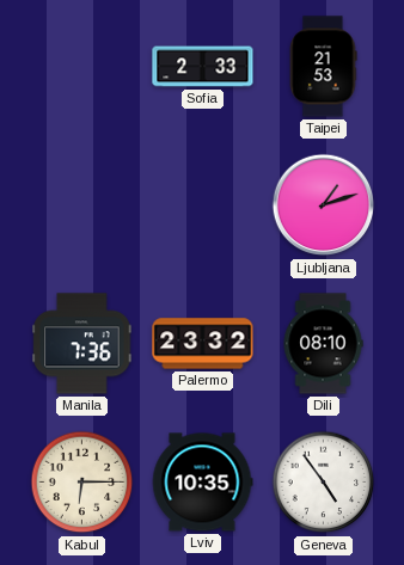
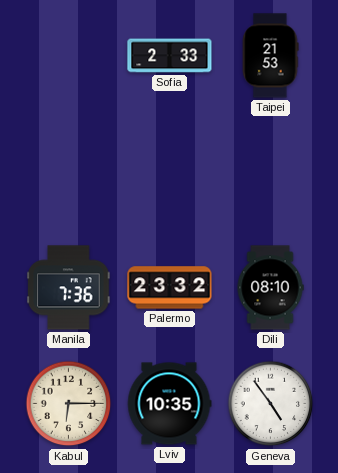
Ljubljana: 1:12 -> none
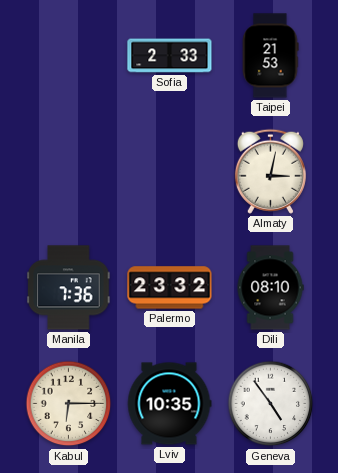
Almaty: none -> 3:02
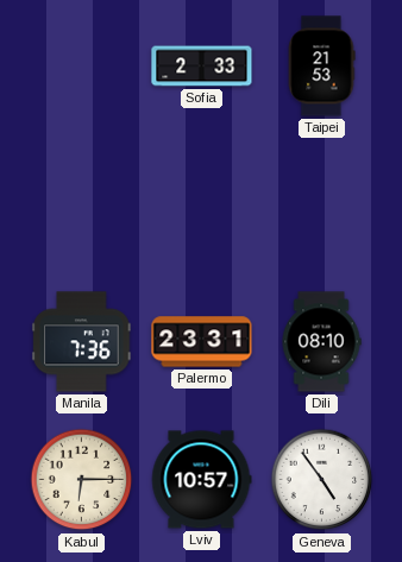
Almaty: 3:02 -> none
Palermo: 23:32 -> 23:31
Lviv: 10:35 -> 10:57
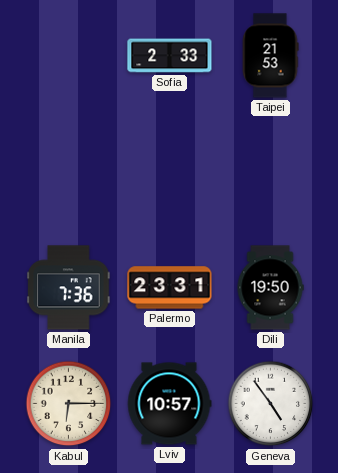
Dili: 08:10 -> 19:50
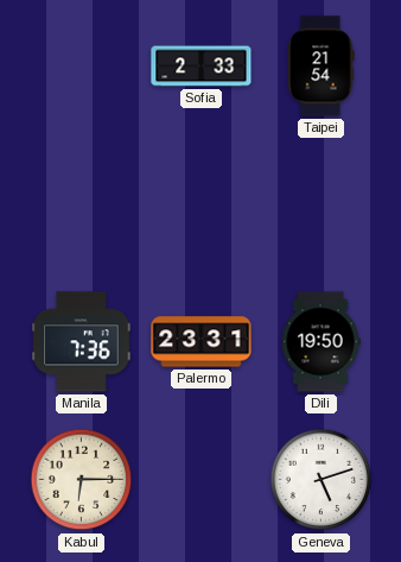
Taipei: 21:53 -> 21:54
Lviv: 10:57 -> none
Geneva: 4:54 -> 5:12
